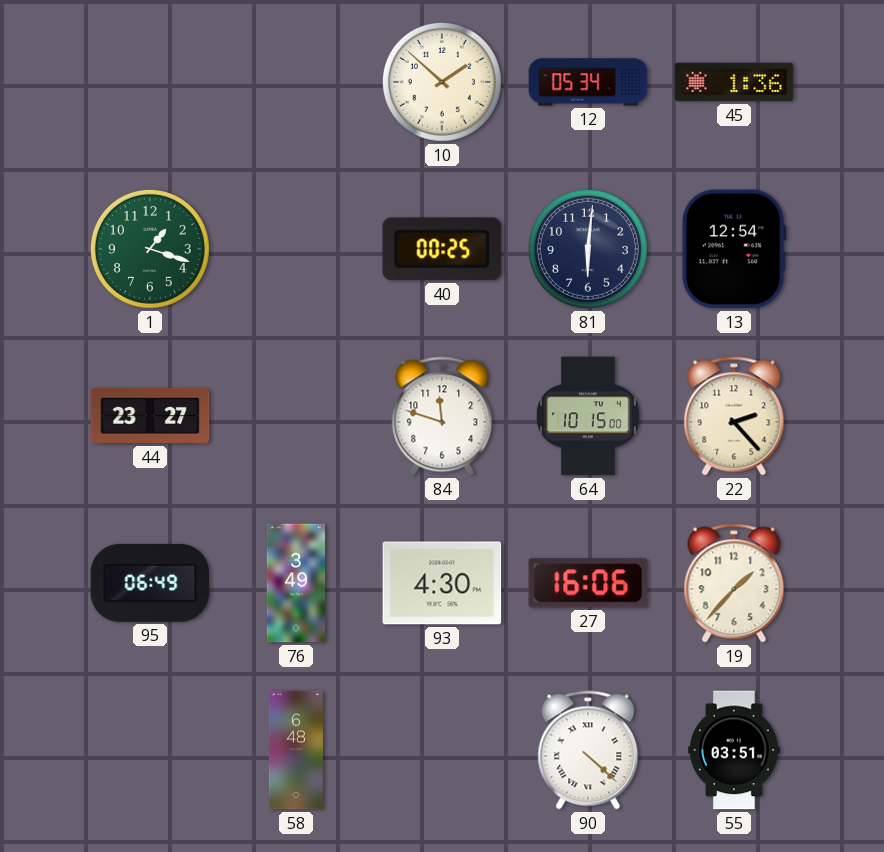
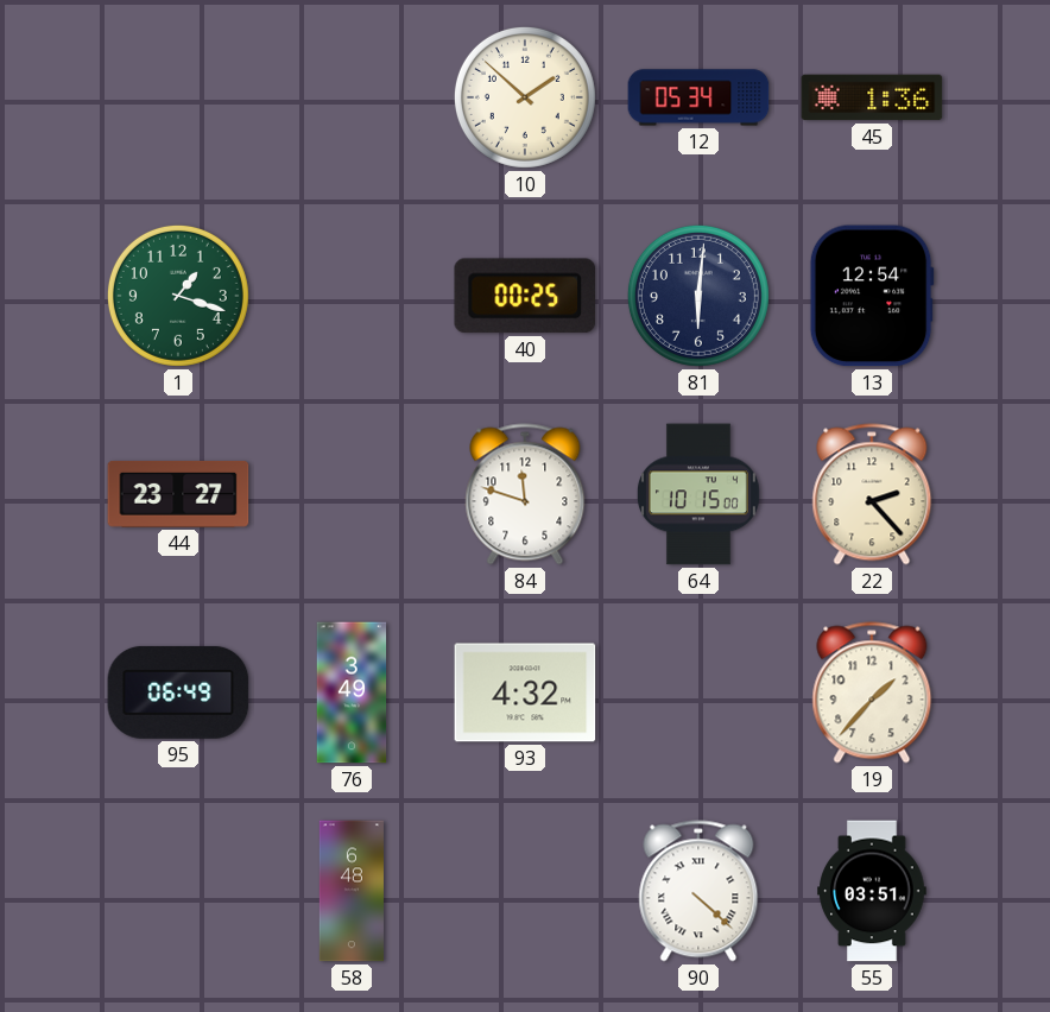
93: 4:30 -> 4:32
27: 16:06 -> none
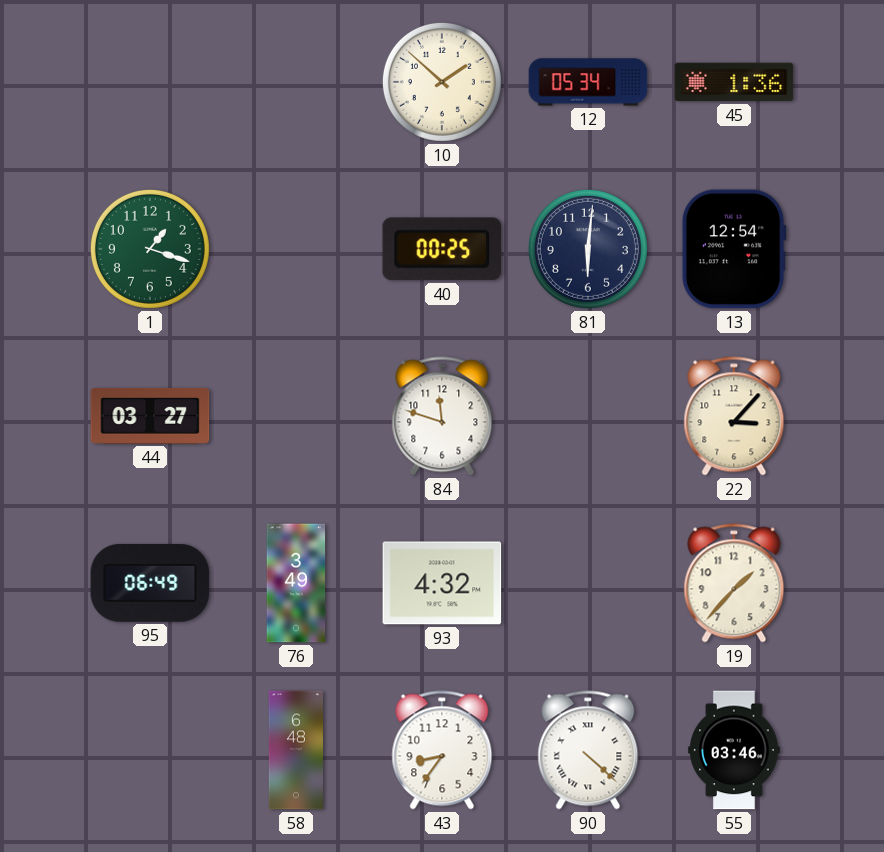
44: 23:27 -> 03:27
64: 10:15 -> none
22: 2:23 -> 3:07
43: none -> 8:36
55: 03:51 -> 03:46
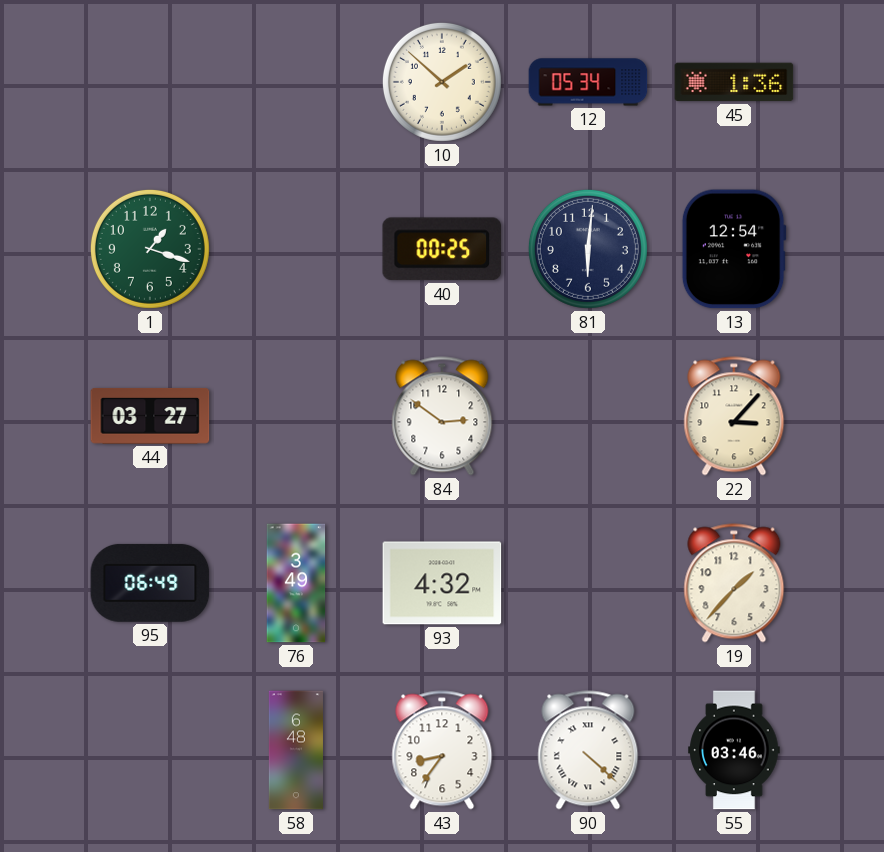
84: 11:48 -> 2:51
